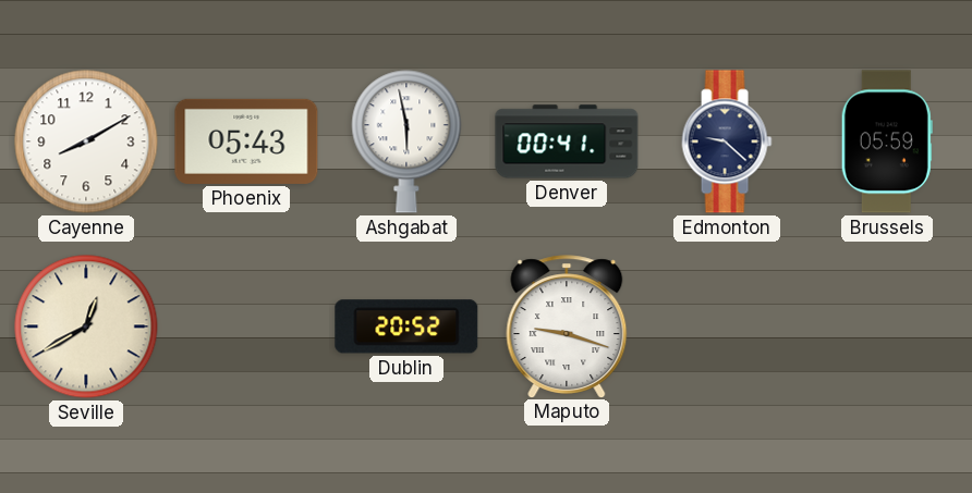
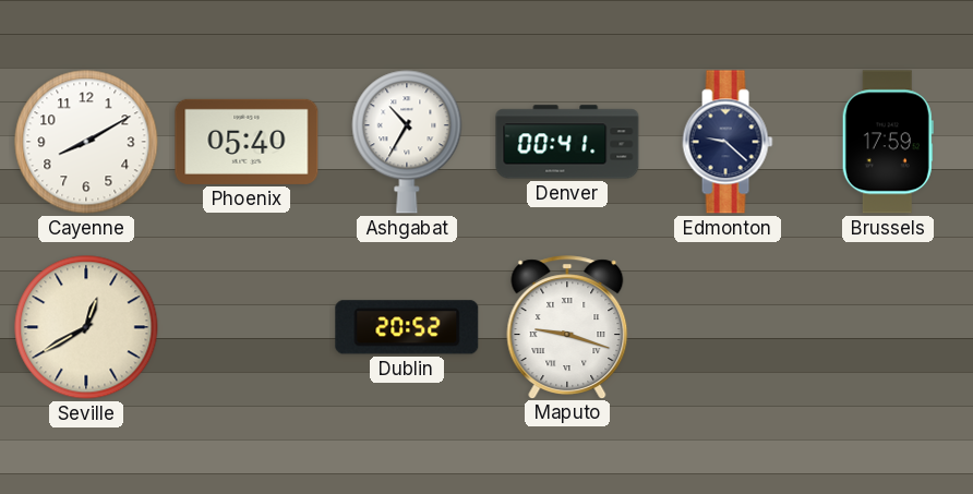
Phoenix: 05:43 -> 05:40
Ashgabat: 5:58 -> 10:35
Brussels: 05:59 -> 17:59
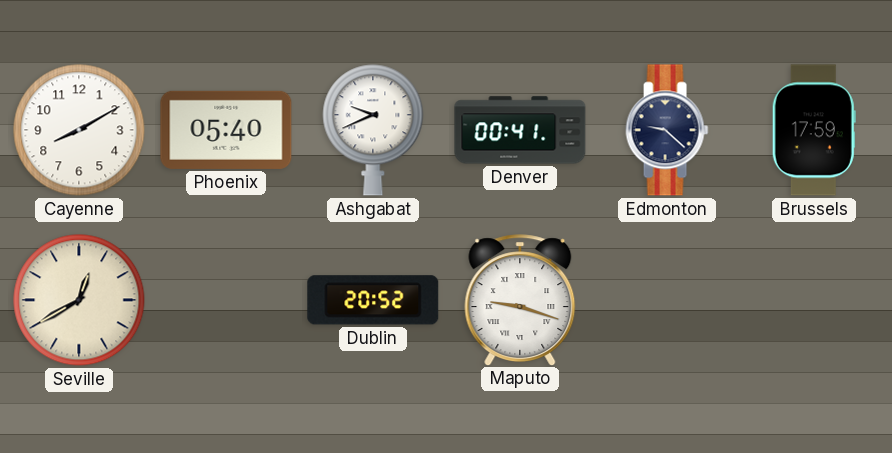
Ashgabat: 10:35 -> 9:41
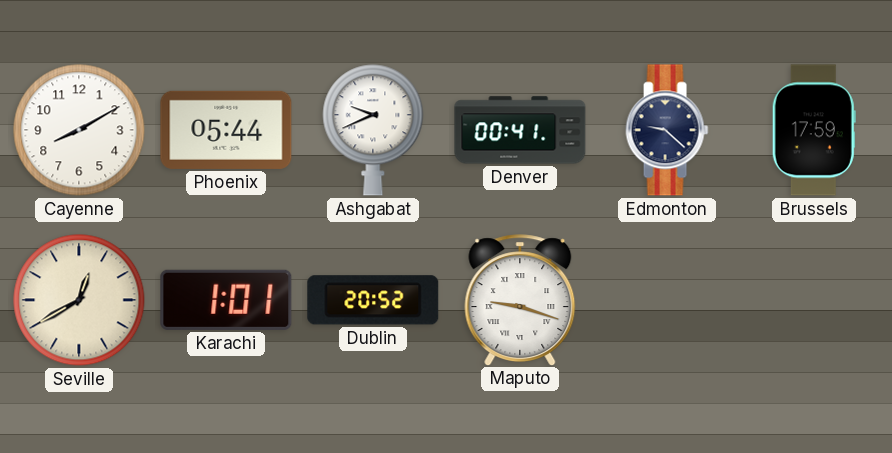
Phoenix: 05:40 -> 05:44
Karachi: none -> 1:01
